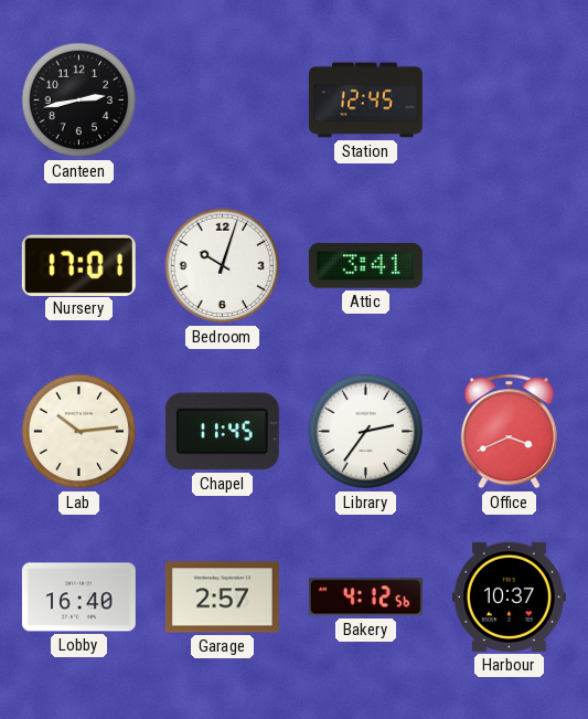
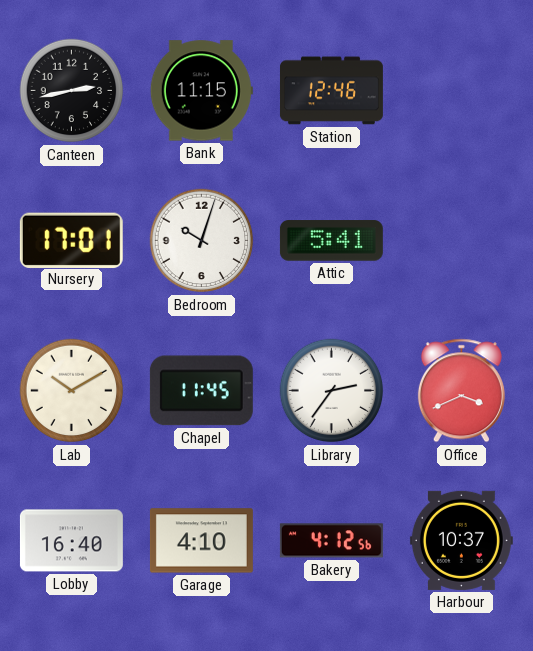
Bank: none -> 11:15
Station: 12:45 -> 12:46
Attic: 3:41 -> 5:41
Lab: 10:14 -> 10:10
Garage: 2:57 -> 4:10
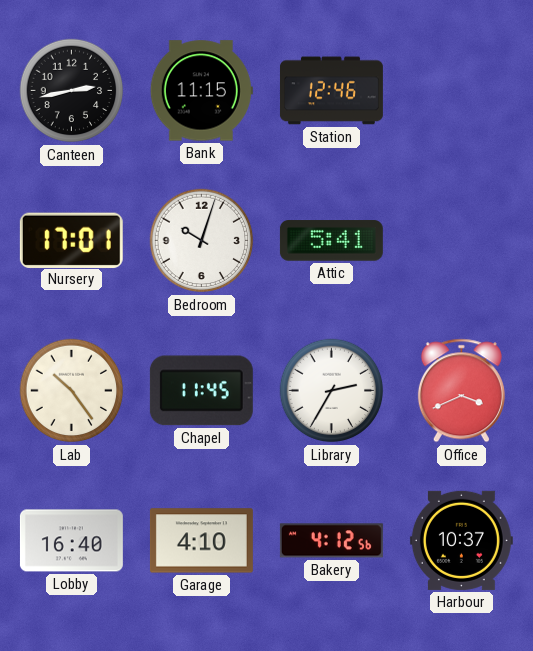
Lab: 10:10 -> 10:24
Library: 2:36 -> 2:35
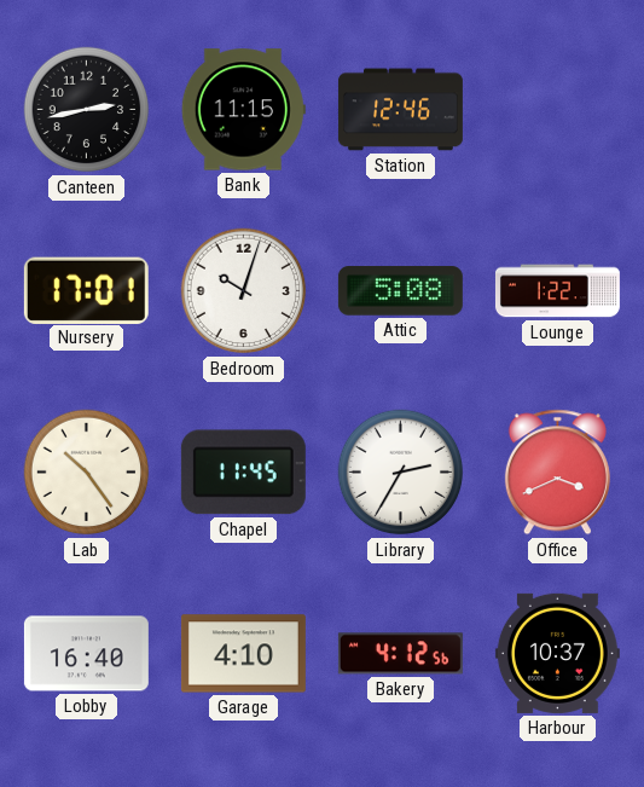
Attic: 5:41 -> 5:08
Lounge: none -> 1:22
